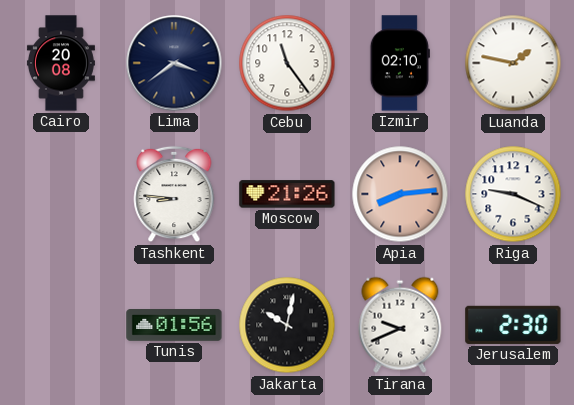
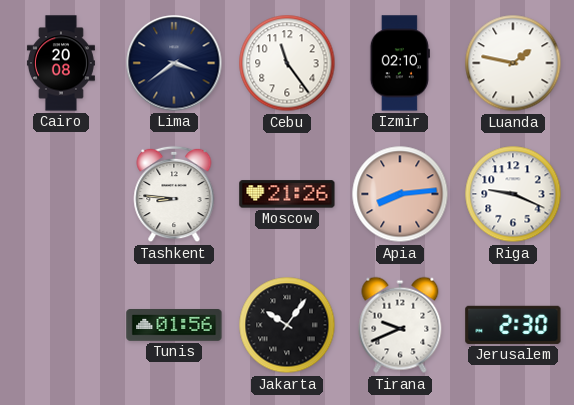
Jakarta: 10:02 -> 10:06
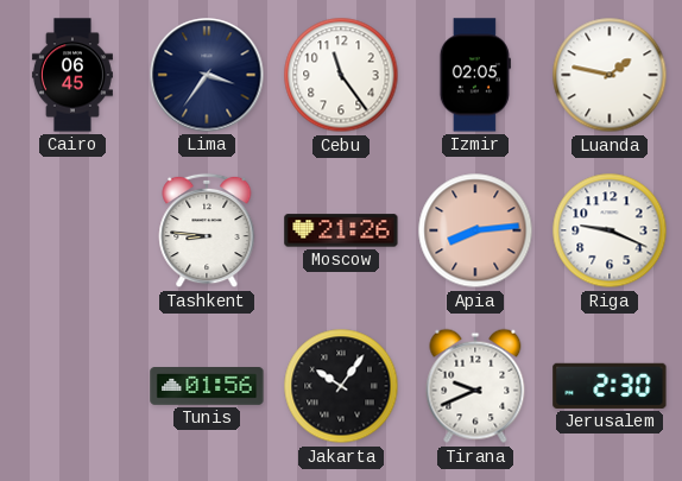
Cairo: 20:08 -> 06:45
Lima: 3:39 -> 3:36
Izmir: 02:10 -> 02:05
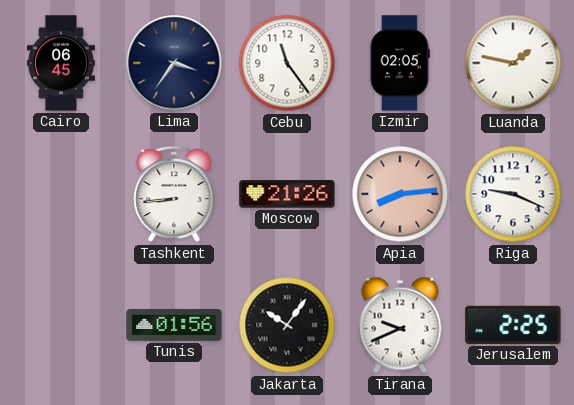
Tashkent: 8:46 -> 8:44
Jerusalem: 2:30 -> 2:25
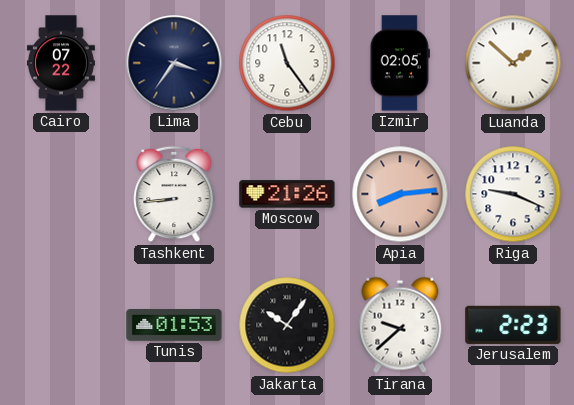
Cairo: 06:45 -> 07:22
Luanda: 1:47 -> 1:52
Tunis: 01:56 -> 01:53
Tirana: 9:41 -> 9:38
Jerusalem: 2:25 -> 2:23
